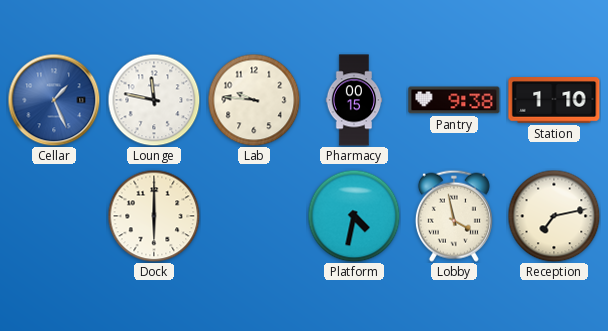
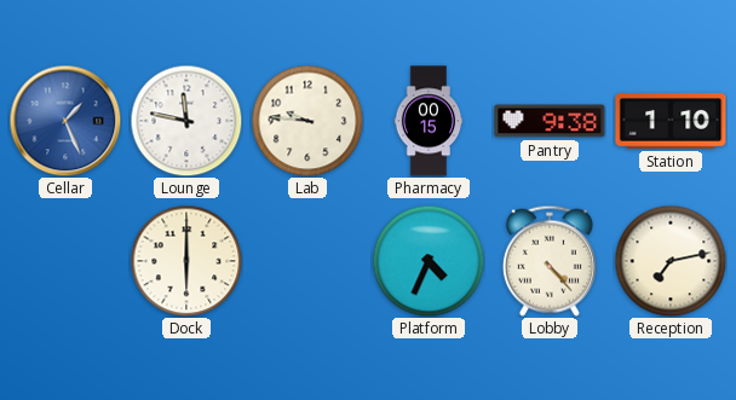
Platform: 4:32 -> 4:34
Lobby: 3:58 -> 4:23
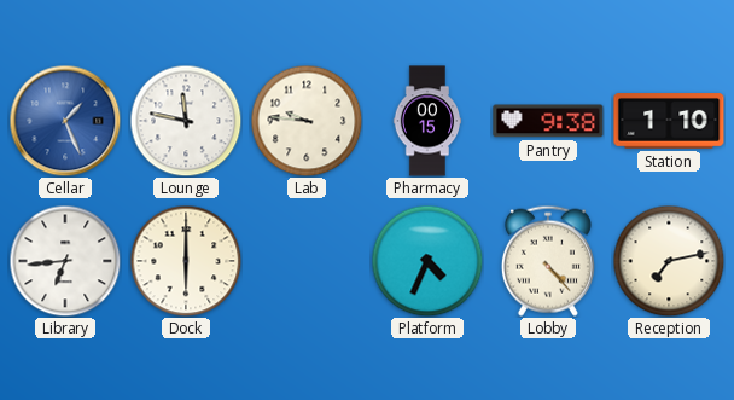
Library: none -> 6:44
